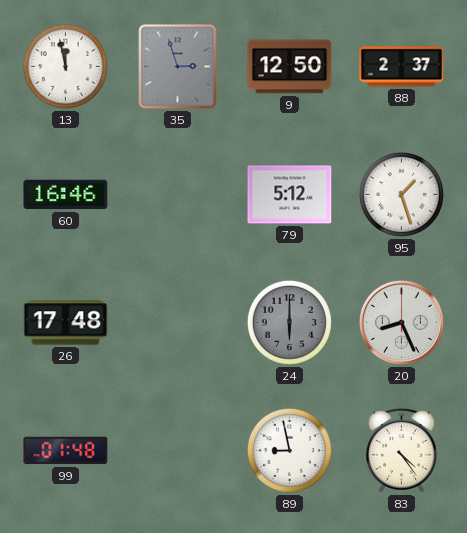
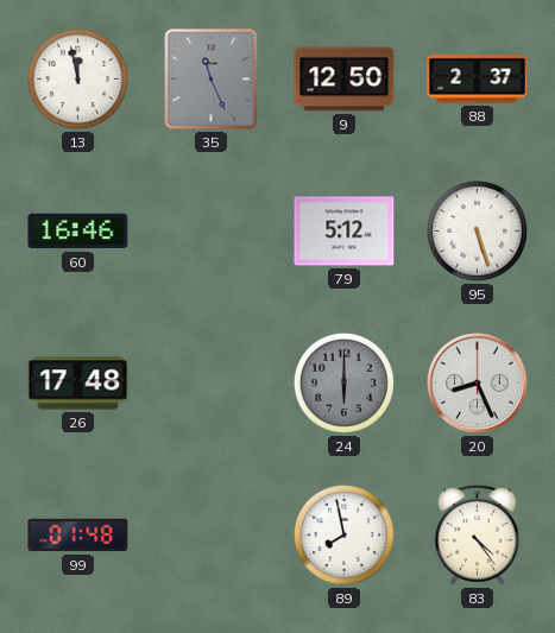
35: 2:57 -> 11:26
95: 1:27 -> 5:27
89: 8:58 -> 7:58
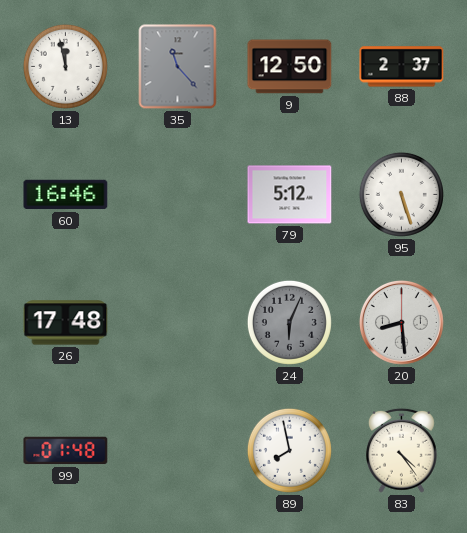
35: 11:26 -> 11:23
24: 6:00 -> 6:04
20: 8:26 -> 8:29
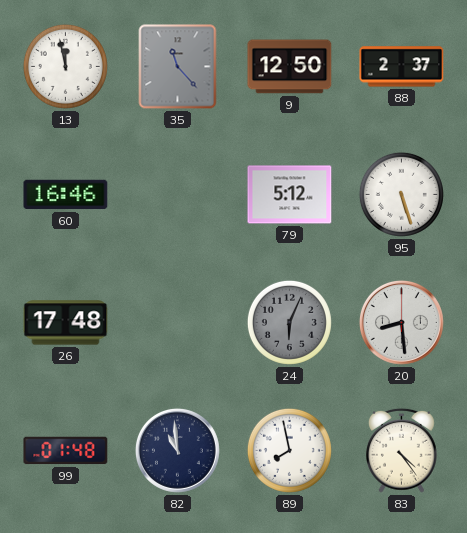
82: none -> 10:59
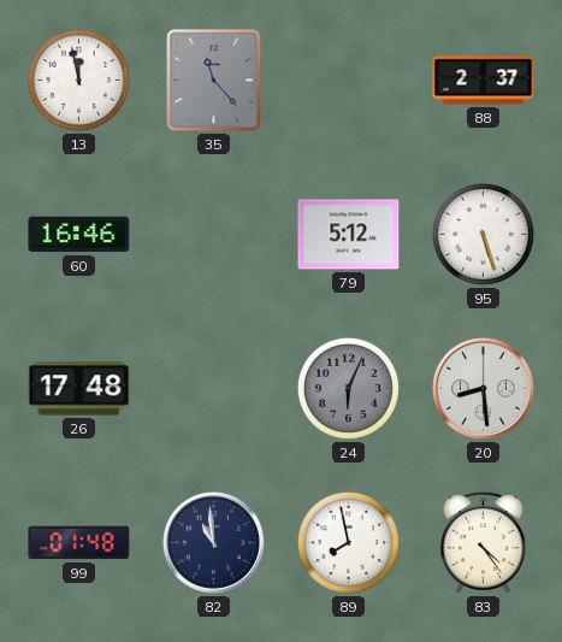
9: 12:50 -> none
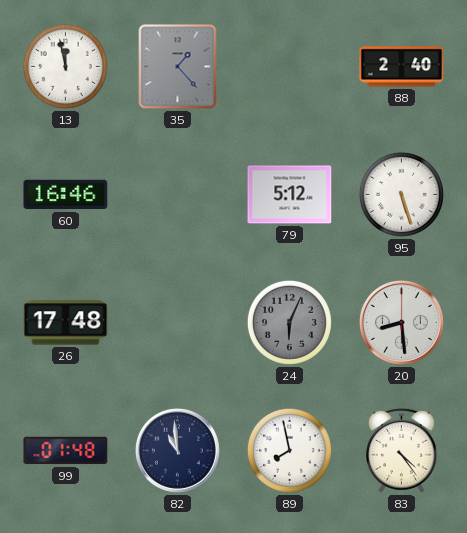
35: 11:23 -> 1:23
88: 2:37 -> 2:40
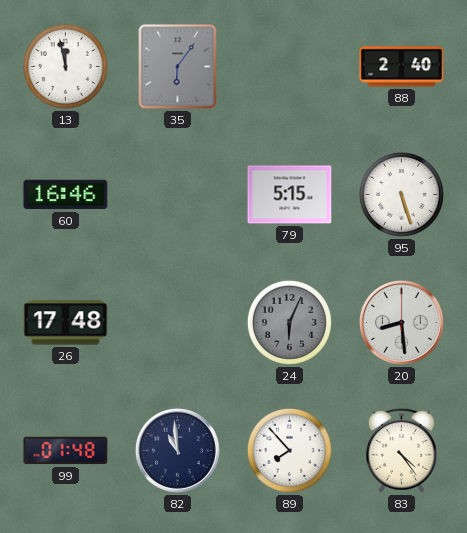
35: 1:23 -> 6:06
79: 5:12 -> 5:15
89: 7:58 -> 7:53
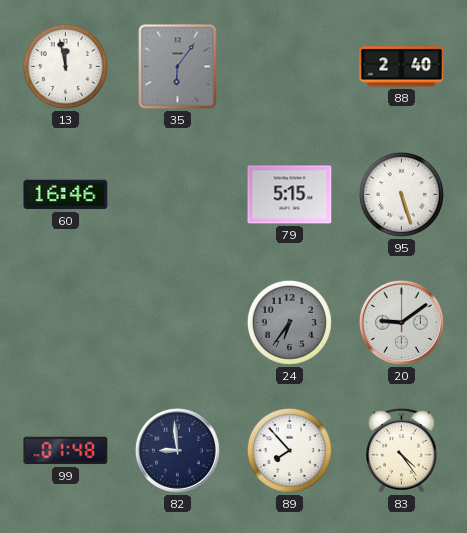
26: 17:48 -> none
24: 6:04 -> 6:36
20: 8:29 -> 9:09
82: 10:59 -> 8:59
